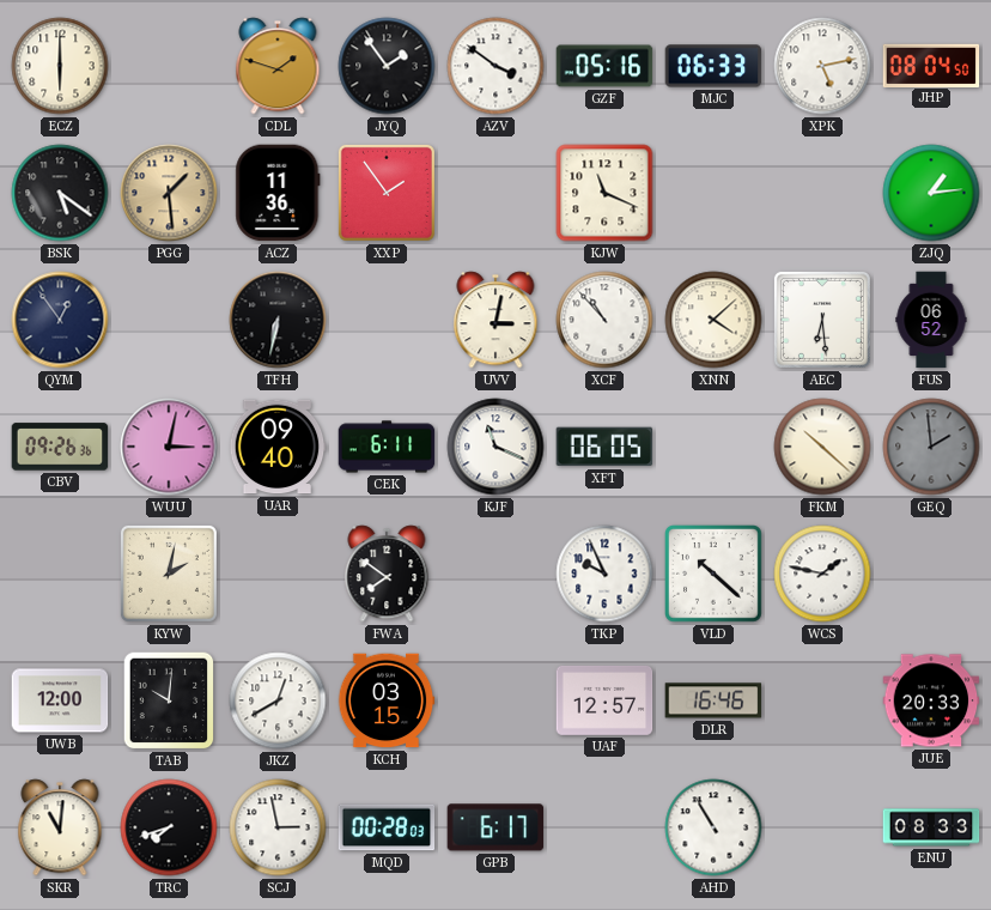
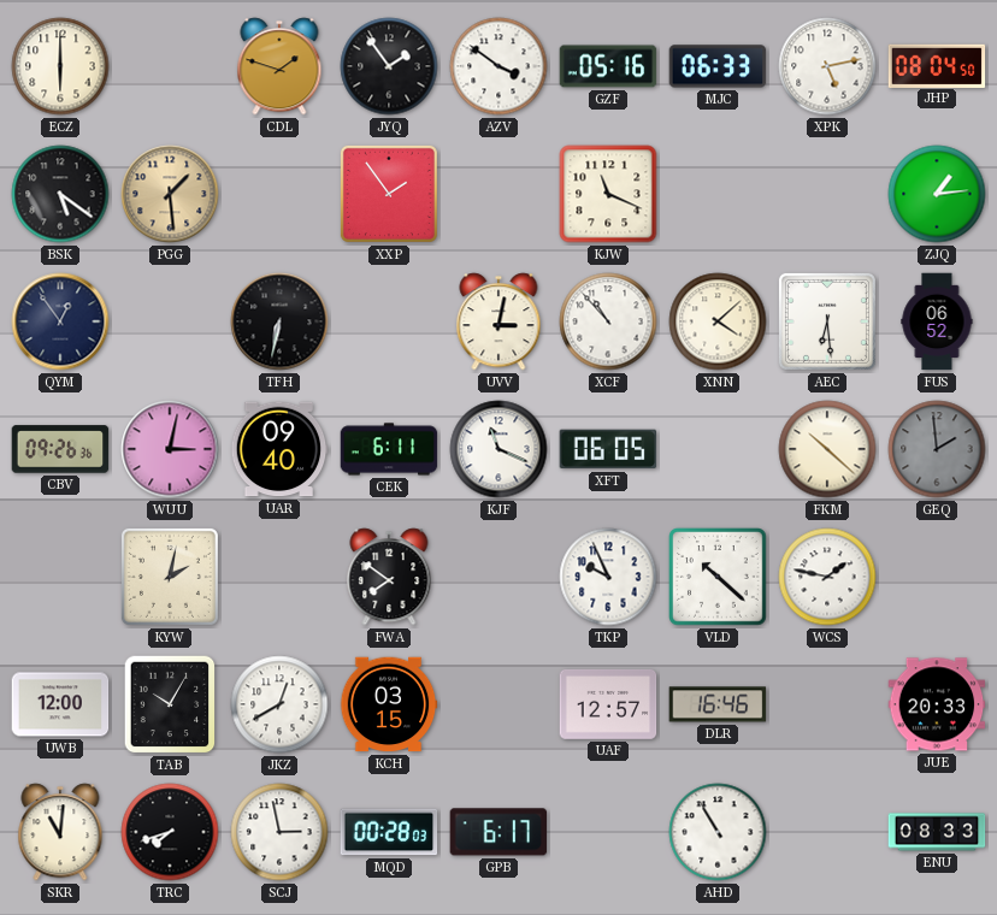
ACZ: 11:36 -> none
TAB: 10:01 -> 10:05
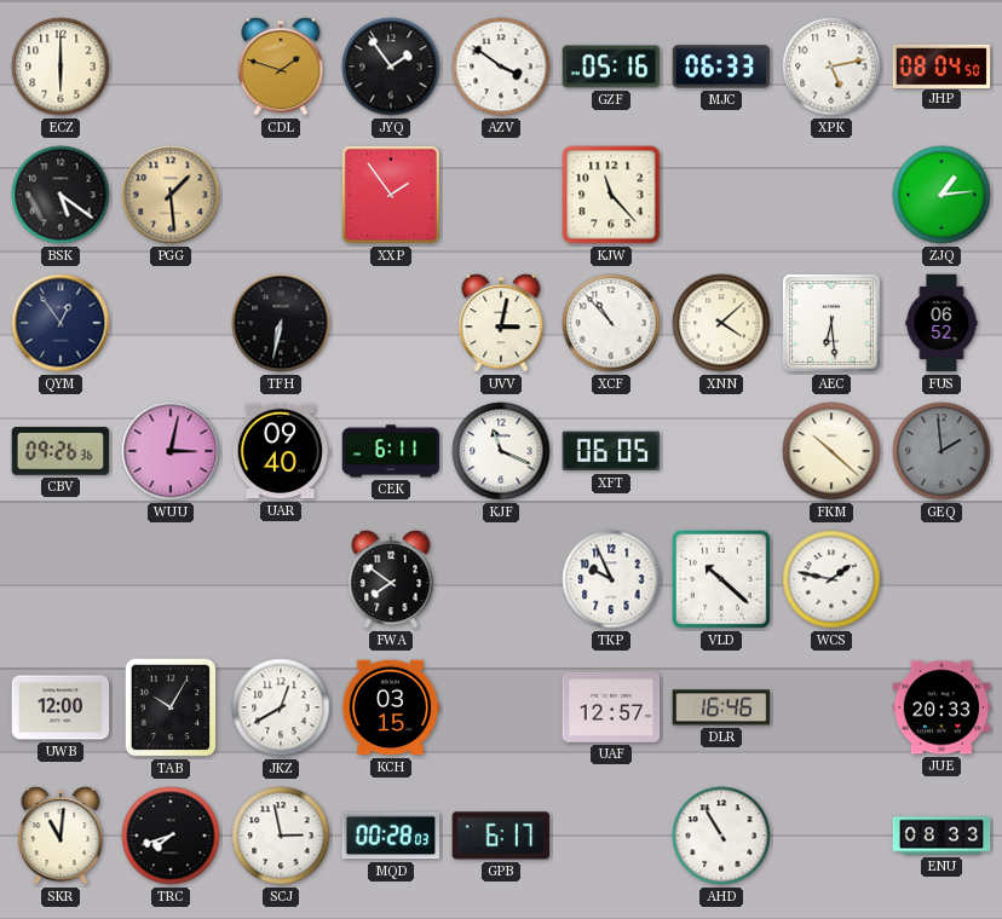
KJW: 11:19 -> 11:23
KYW: 2:02 -> none
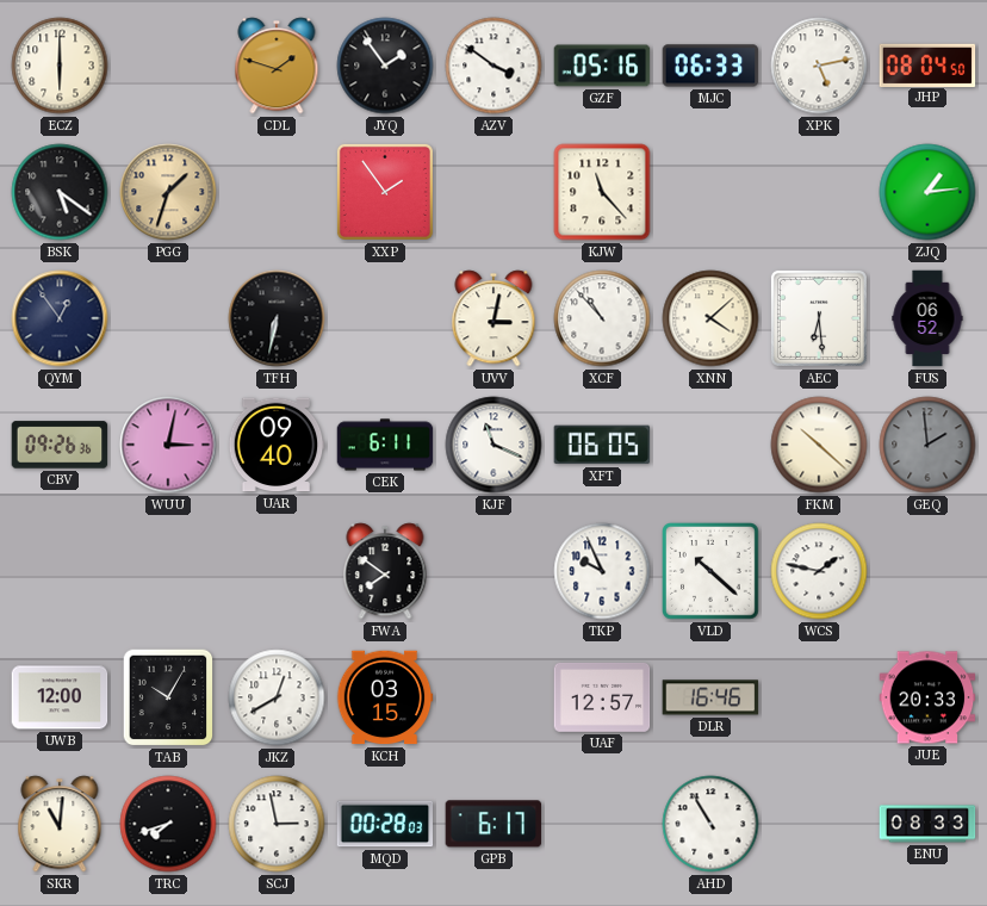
PGG: 1:29 -> 1:33
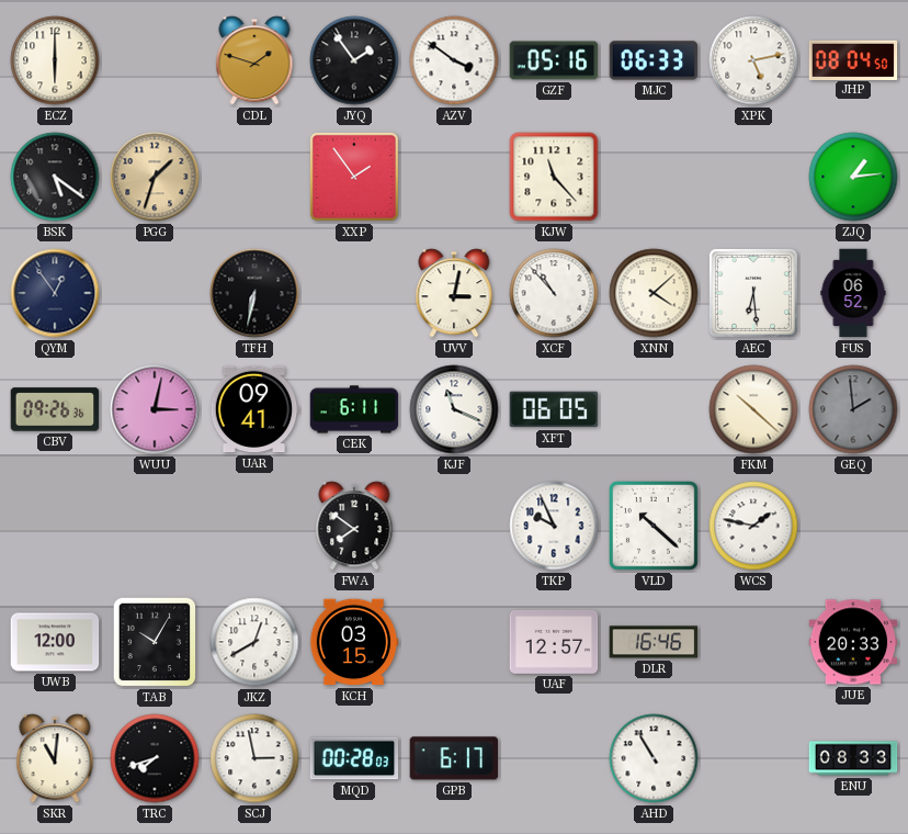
UAR: 09:40 -> 09:41
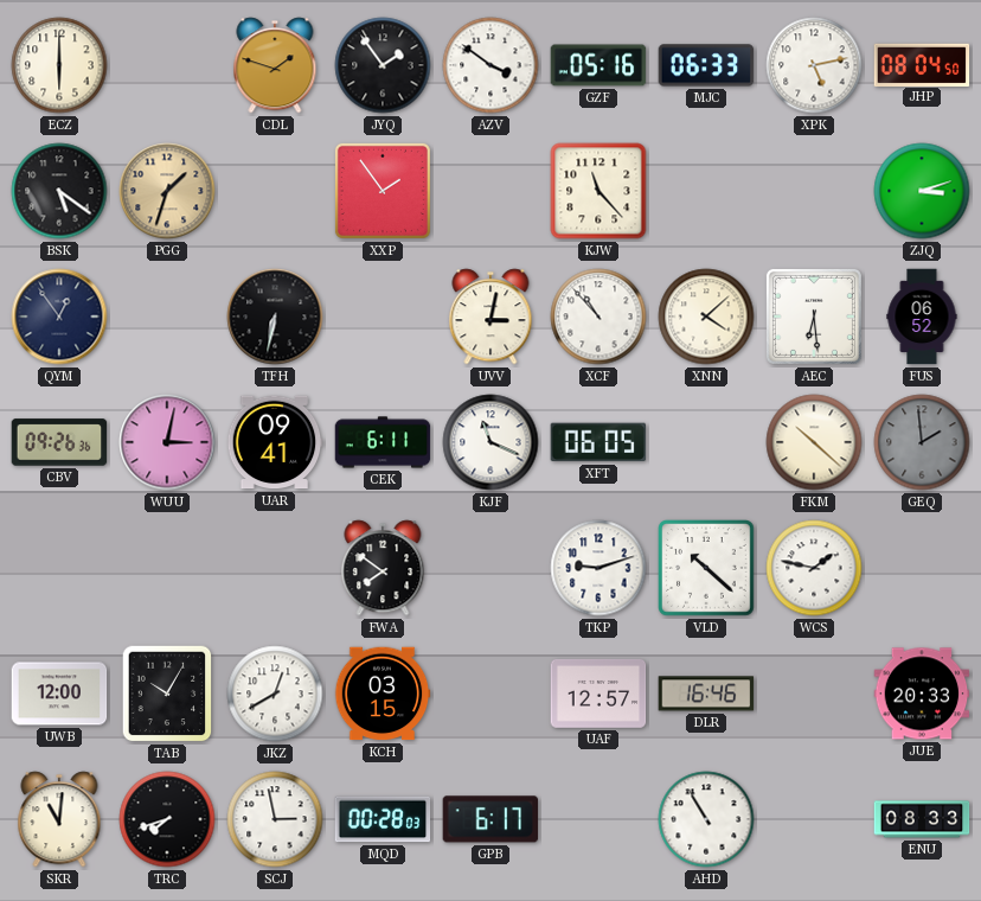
ZJQ: 1:14 -> 3:12
TKP: 9:56 -> 9:12
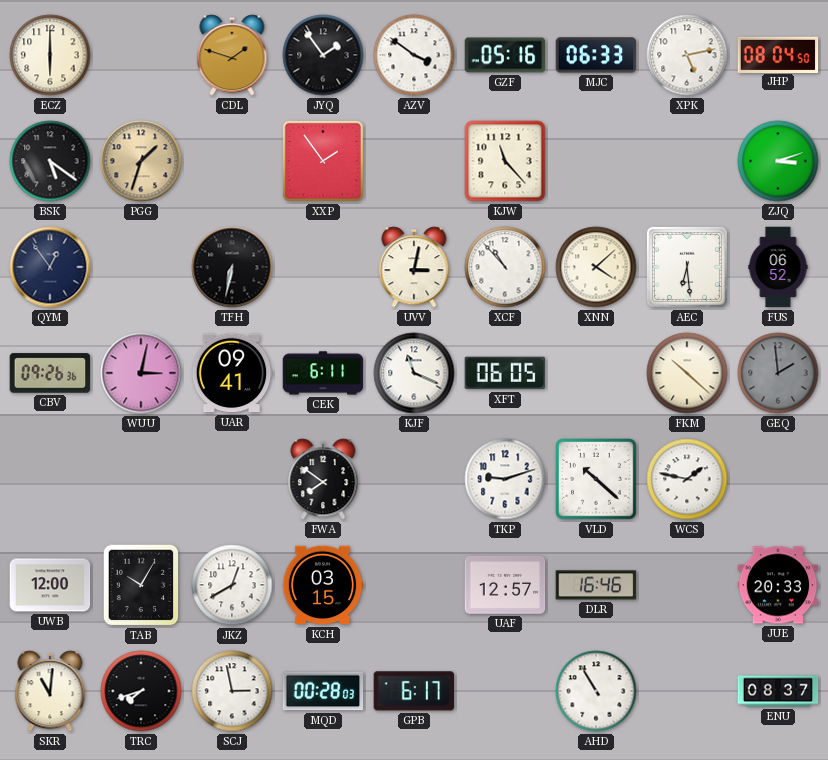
ENU: 08:33 -> 08:37
